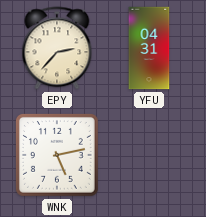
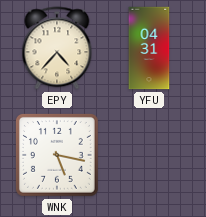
EPY: 2:37 -> 4:37
WNK: 5:13 -> 5:17
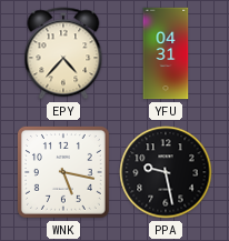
PPA: none -> 9:28
